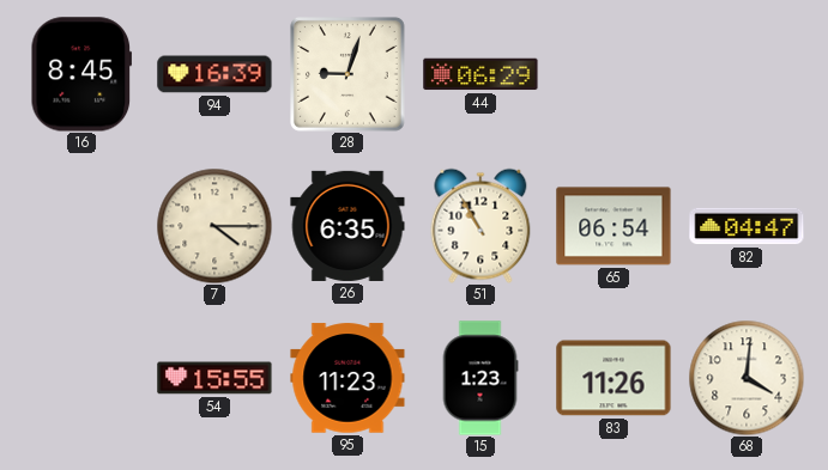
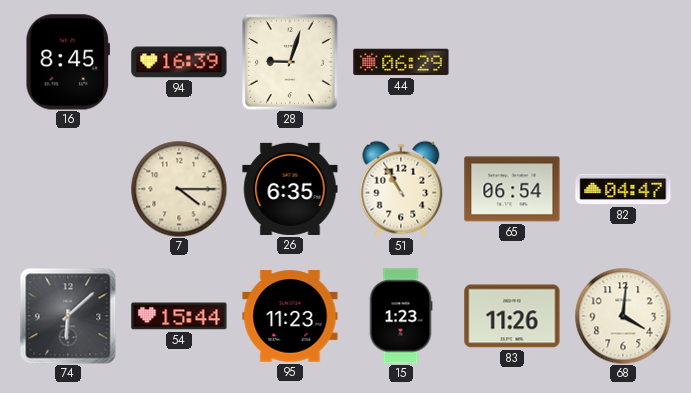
74: none -> 6:08
54: 15:55 -> 15:44
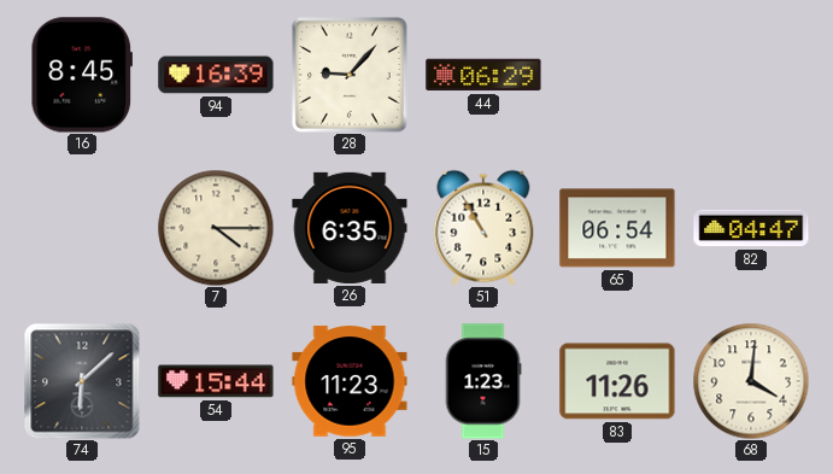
28: 9:03 -> 9:07
